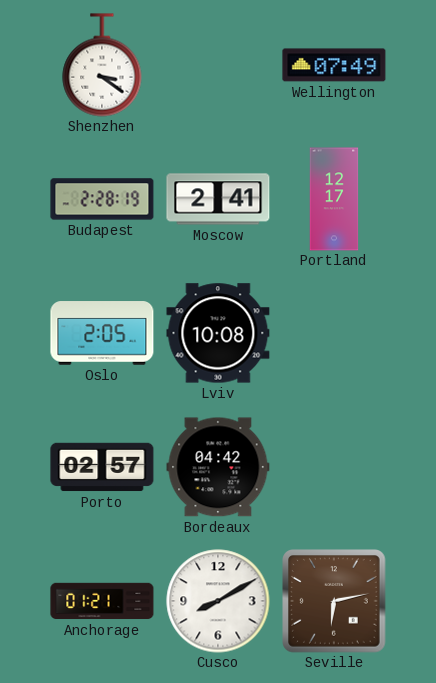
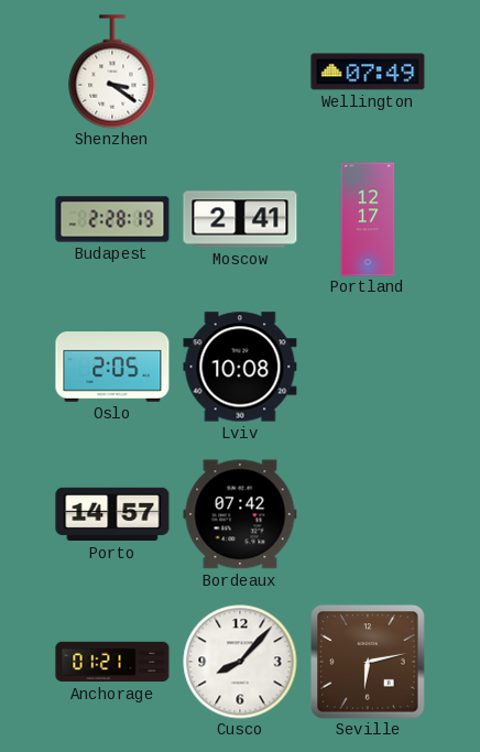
Porto: 02:57 -> 14:57
Bordeaux: 04:42 -> 07:42
Cusco: 8:10 -> 8:07
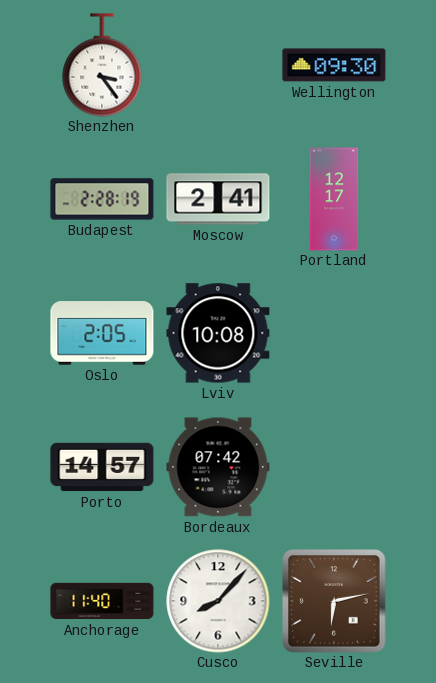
Shenzhen: 3:21 -> 3:24
Wellington: 07:49 -> 09:30
Anchorage: 01:21 -> 11:40
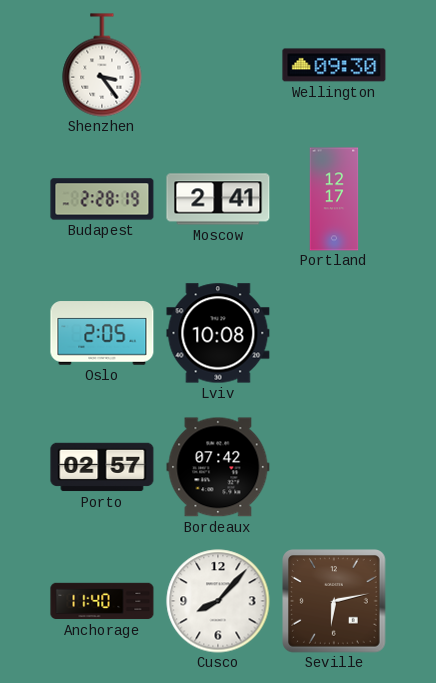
Porto: 14:57 -> 02:57
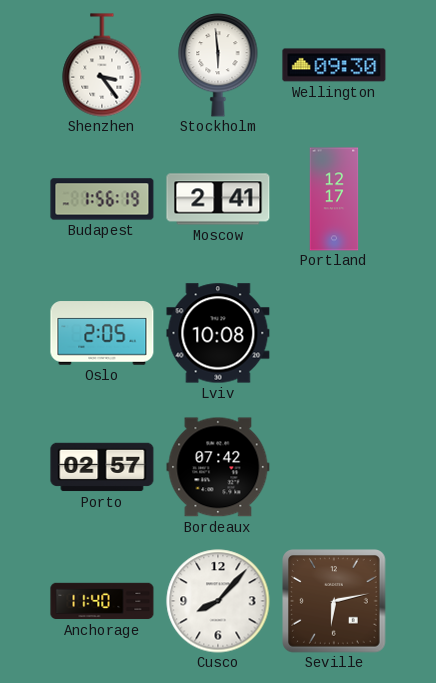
Stockholm: none -> 5:59
Budapest: 2:28 -> 1:56
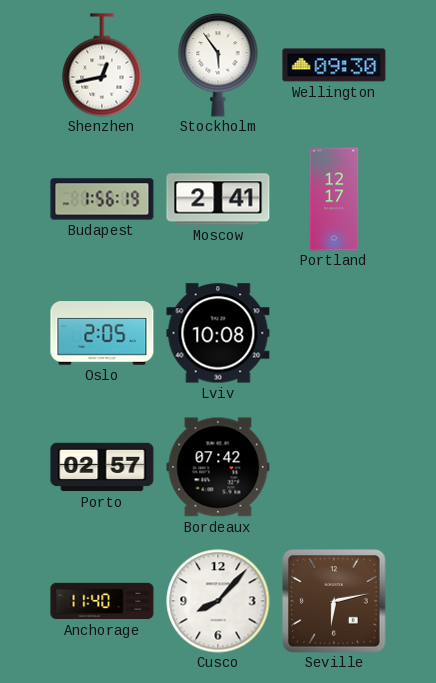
Shenzhen: 3:24 -> 12:43
Stockholm: 5:59 -> 5:54
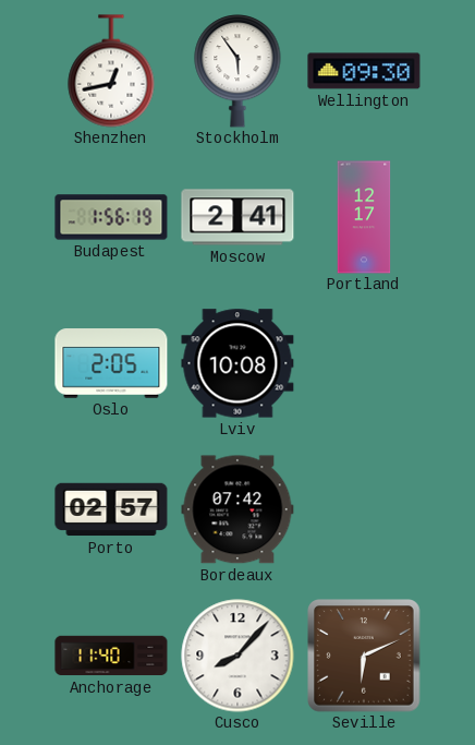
Seville: 6:13 -> 6:11
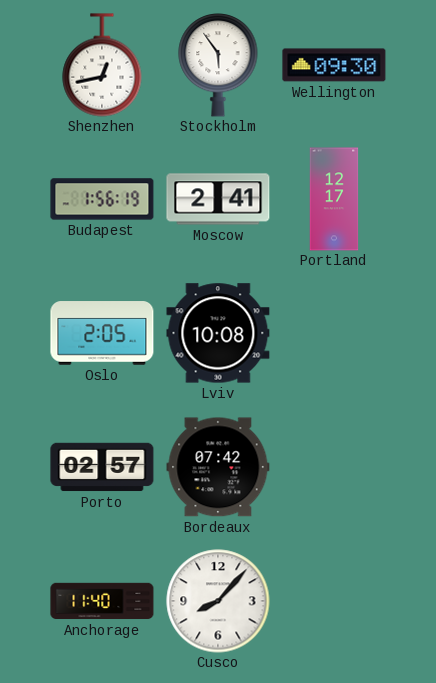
Seville: 6:11 -> none
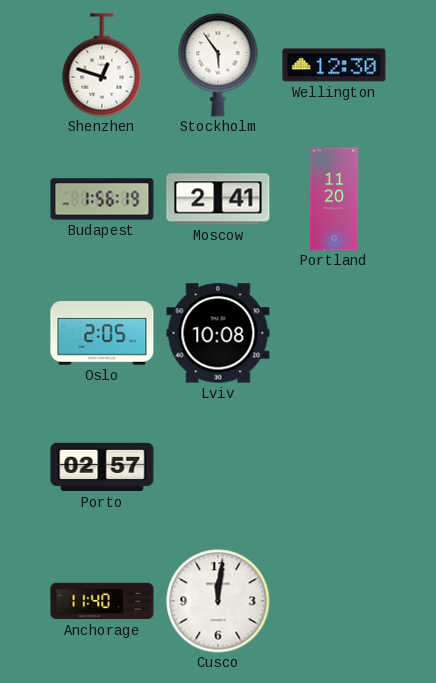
Shenzhen: 12:43 -> 12:48
Wellington: 09:30 -> 12:30
Portland: 12:17 -> 11:20
Bordeaux: 07:42 -> none
Cusco: 8:07 -> 12:01
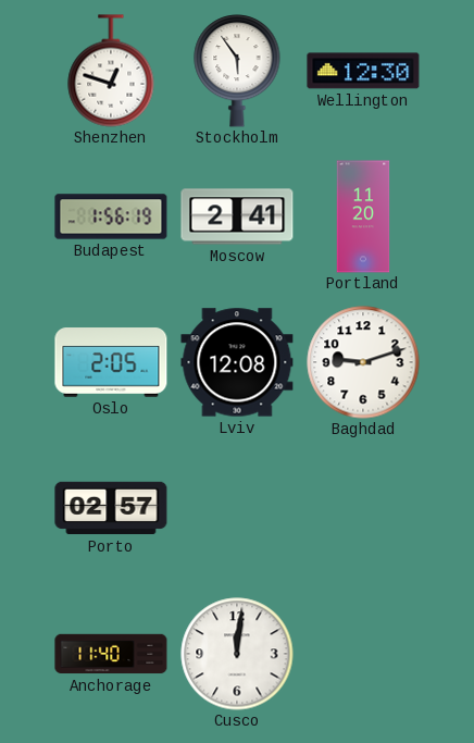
Lviv: 10:08 -> 12:08
Baghdad: none -> 9:12
